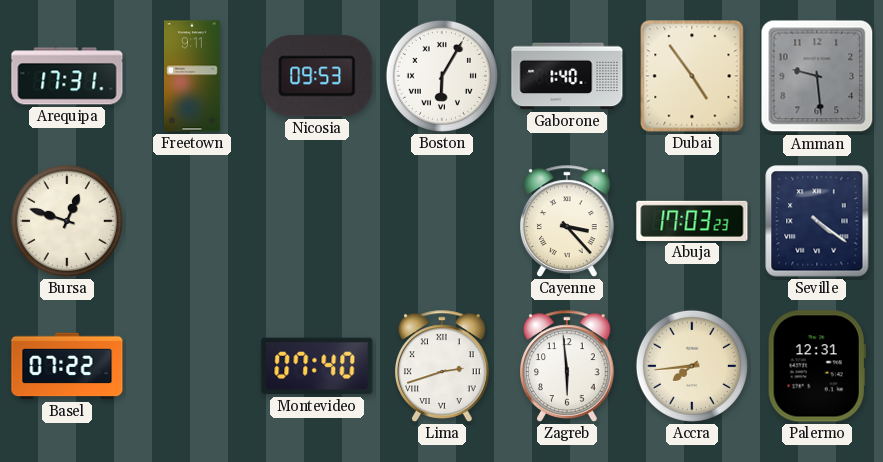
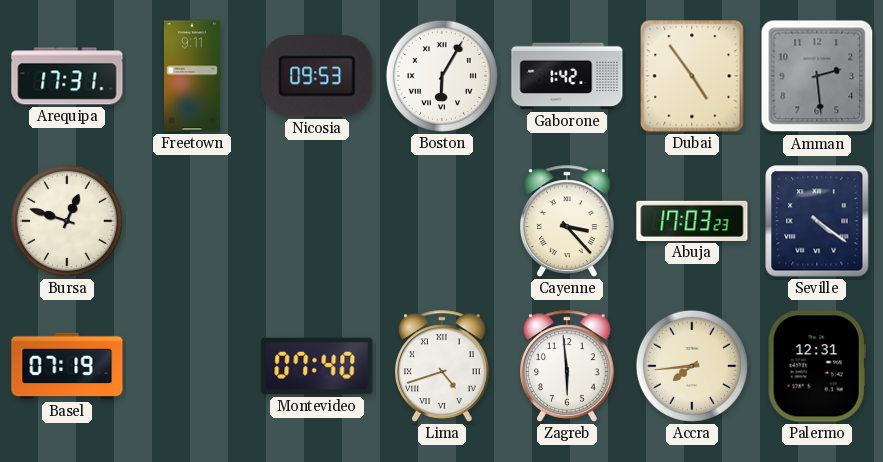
Gaborone: 1:40 -> 1:42
Amman: 9:29 -> 2:29
Basel: 07:22 -> 07:19
Lima: 2:42 -> 4:42
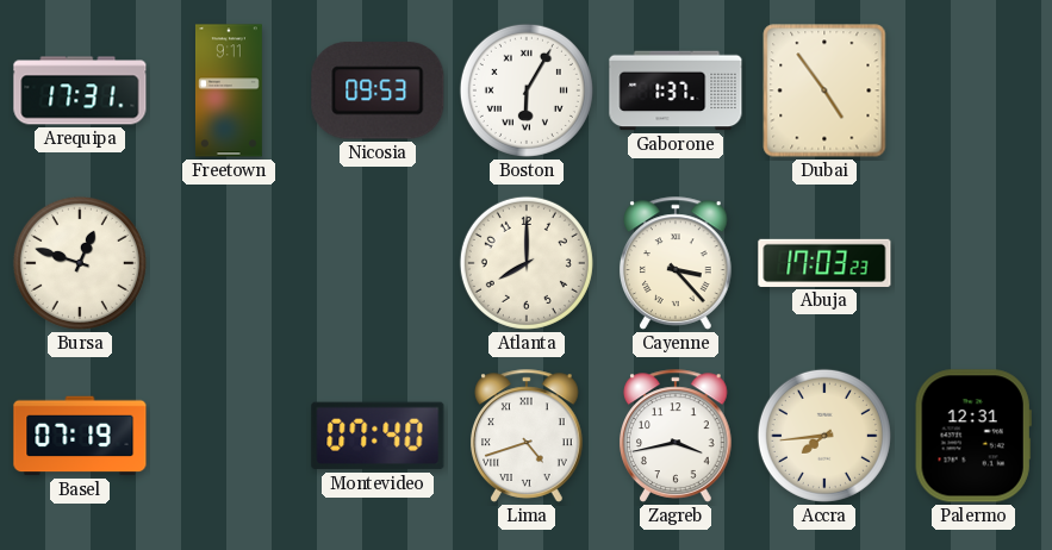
Gaborone: 1:42 -> 1:37
Amman: 2:29 -> none
Atlanta: none -> 8:00
Seville: 4:21 -> none
Zagreb: 5:59 -> 3:43
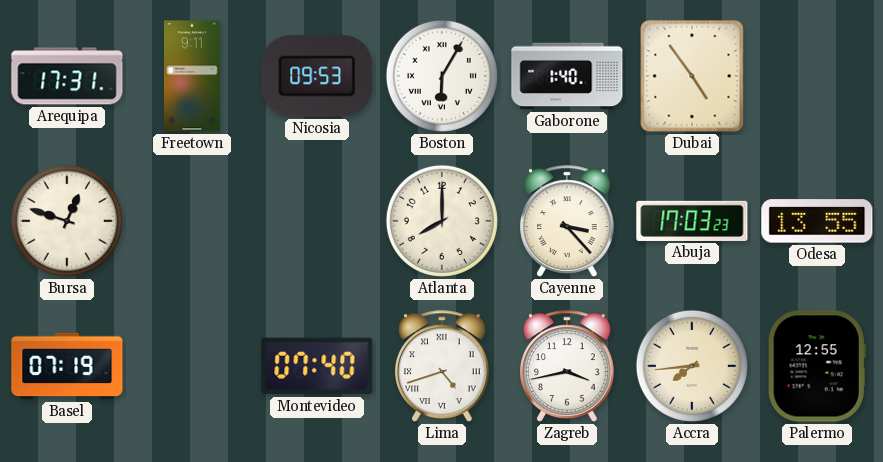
Gaborone: 1:37 -> 1:40
Odesa: none -> 13:55
Palermo: 12:31 -> 12:55
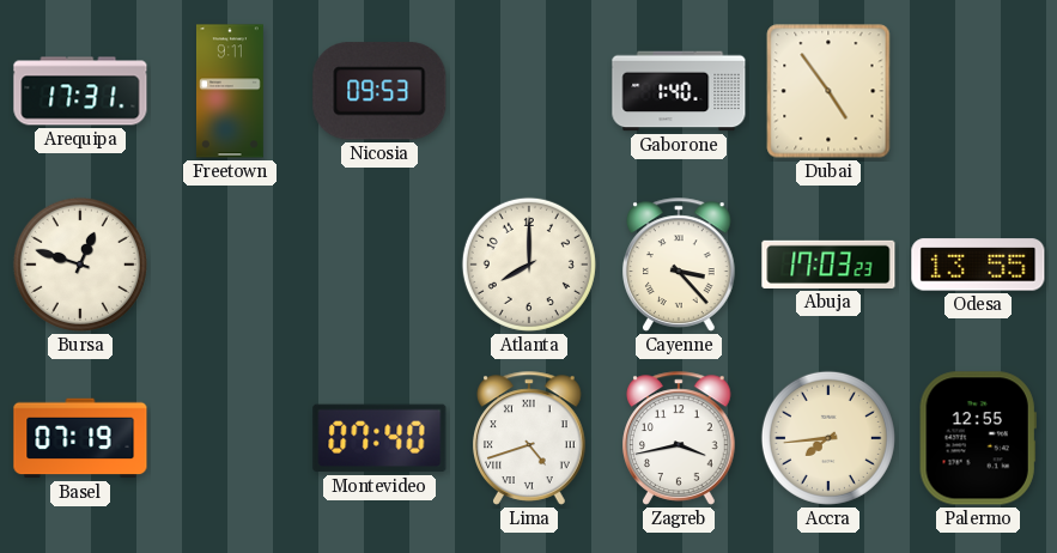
Boston: 6:05 -> none
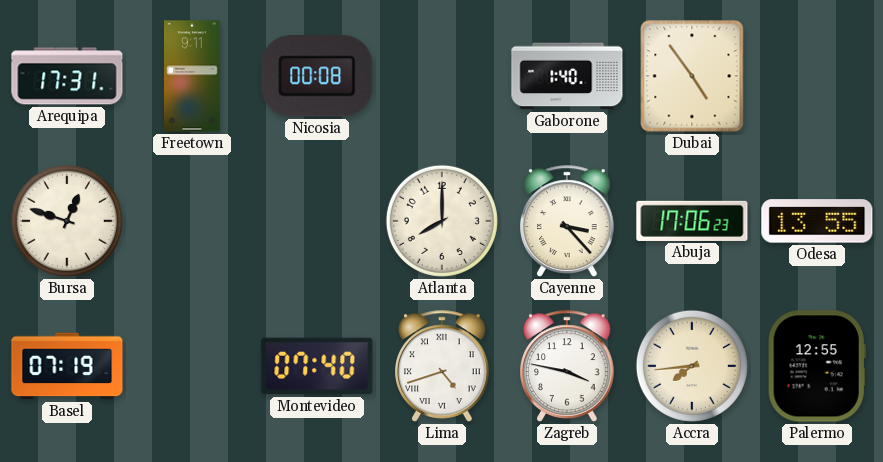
Nicosia: 09:53 -> 00:08
Abuja: 17:03 -> 17:06
Zagreb: 3:43 -> 3:47
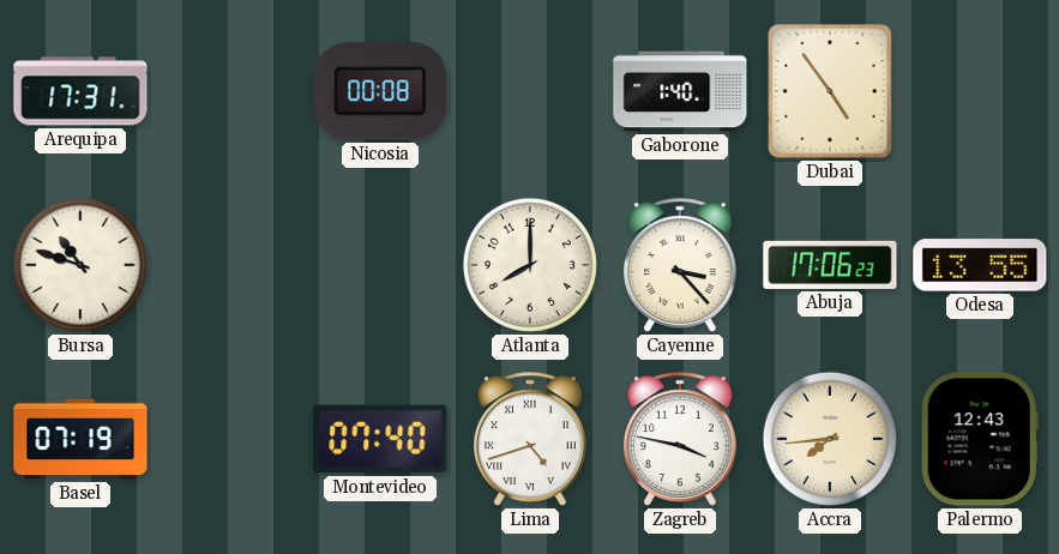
Freetown: 9:11 -> none
Bursa: 12:48 -> 10:48
Palermo: 12:55 -> 12:43
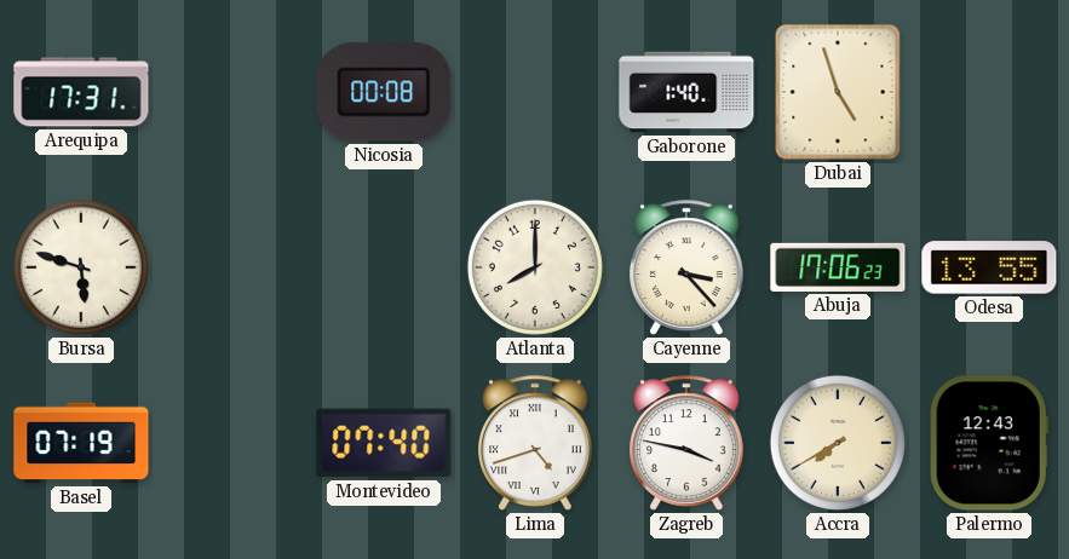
Dubai: 4:54 -> 4:57
Bursa: 10:48 -> 5:48
Accra: 7:44 -> 7:40
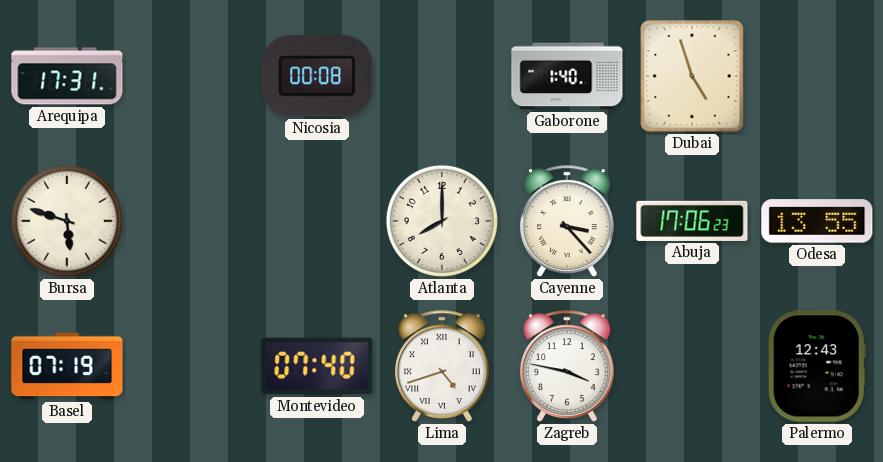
Accra: 7:40 -> none
